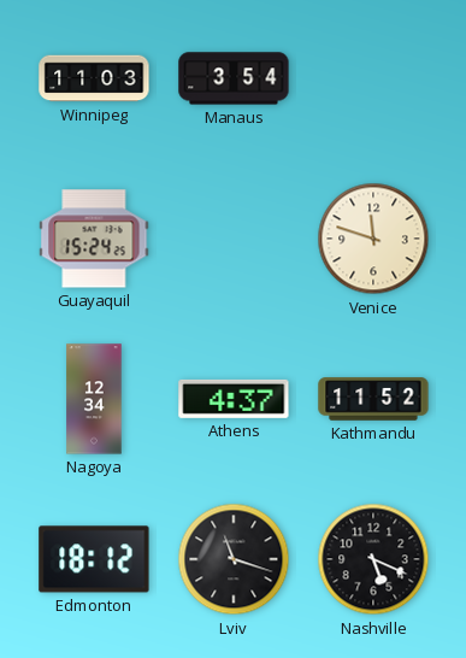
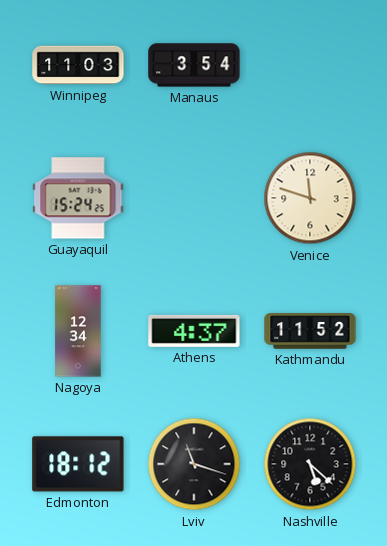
Nashville: 5:19 -> 5:22
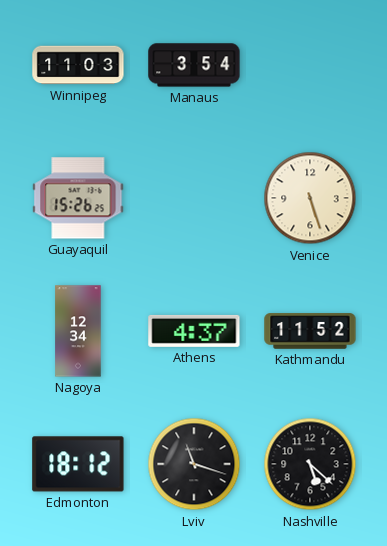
Guayaquil: 15:24 -> 15:26
Venice: 11:48 -> 5:27
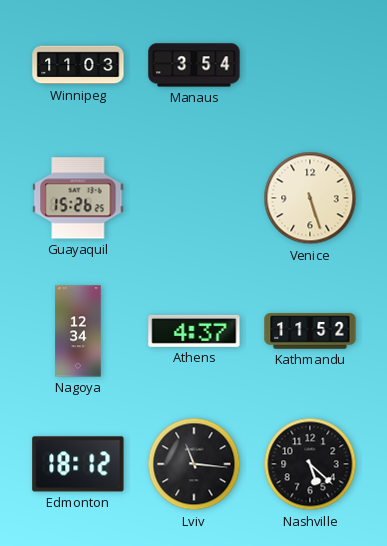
Lviv: 11:18 -> 11:16
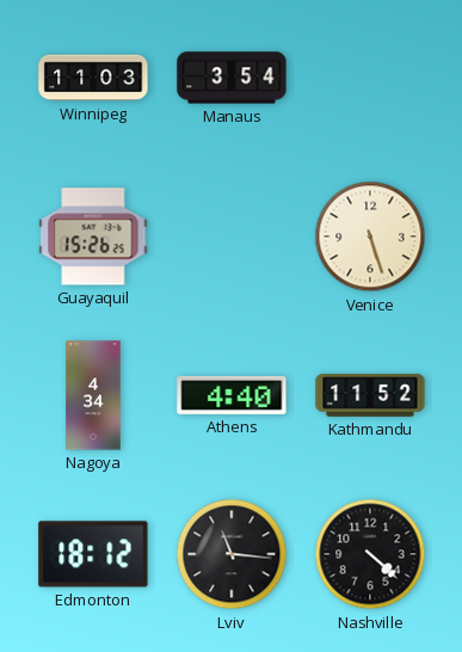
Nagoya: 12:34 -> 4:34
Athens: 4:37 -> 4:40
Nashville: 5:22 -> 4:22
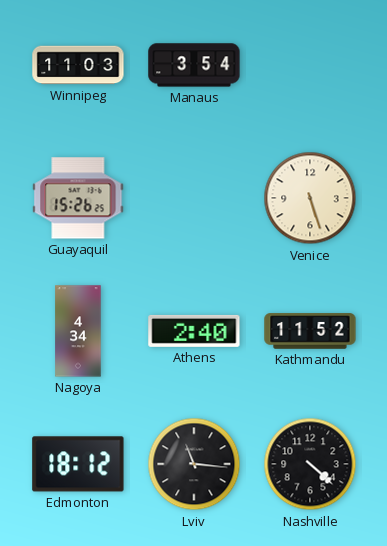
Athens: 4:40 -> 2:40
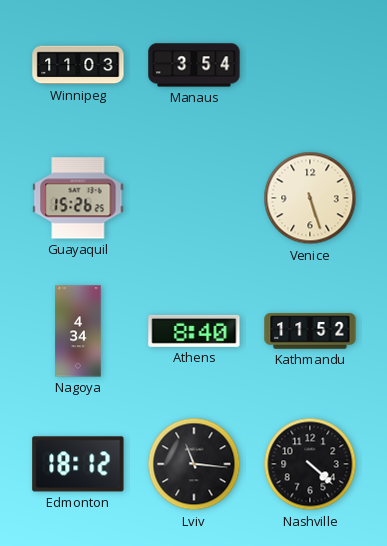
Athens: 2:40 -> 8:40
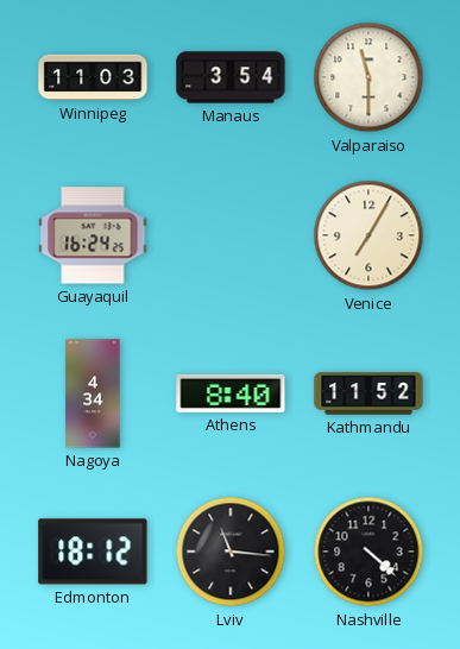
Valparaiso: none -> 11:30
Guayaquil: 15:26 -> 16:24
Venice: 5:27 -> 7:05
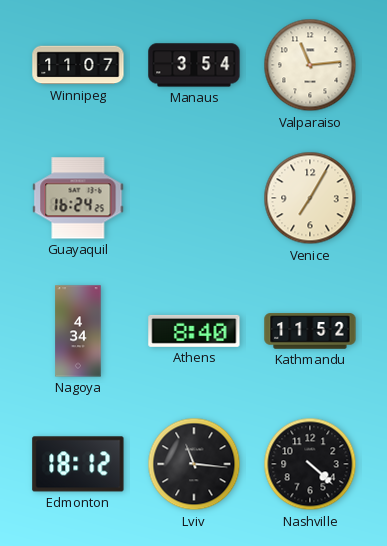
Winnipeg: 11:03 -> 11:07
Valparaiso: 11:30 -> 11:14
